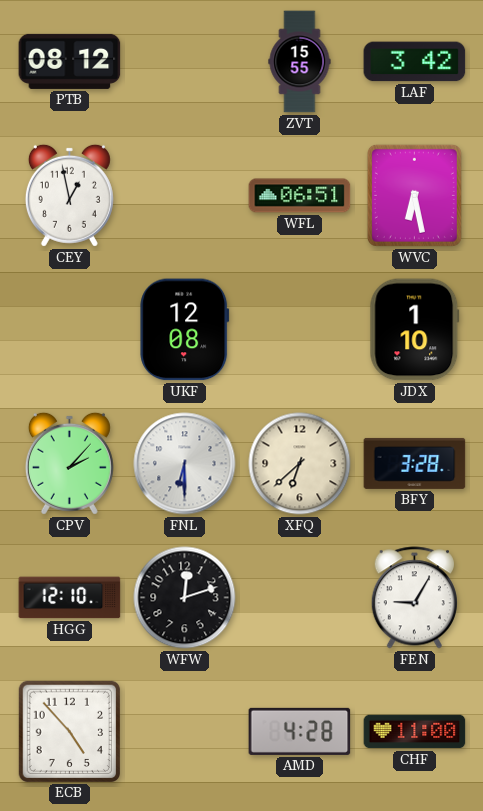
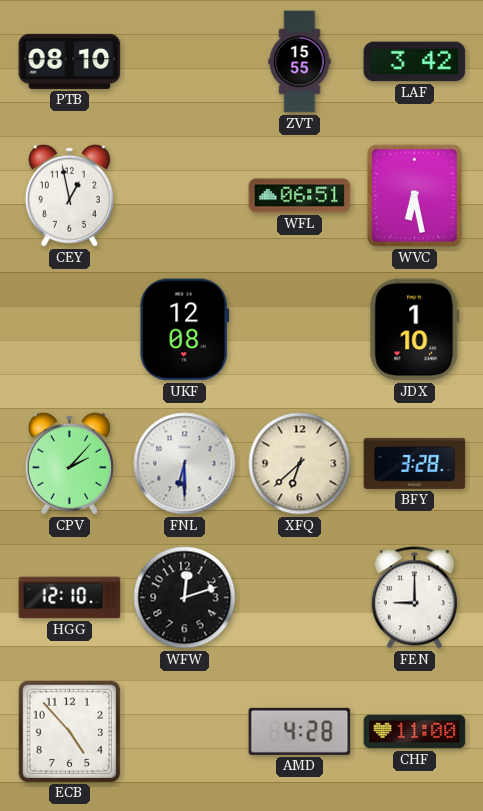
PTB: 08:12 -> 08:10
FEN: 9:05 -> 9:00
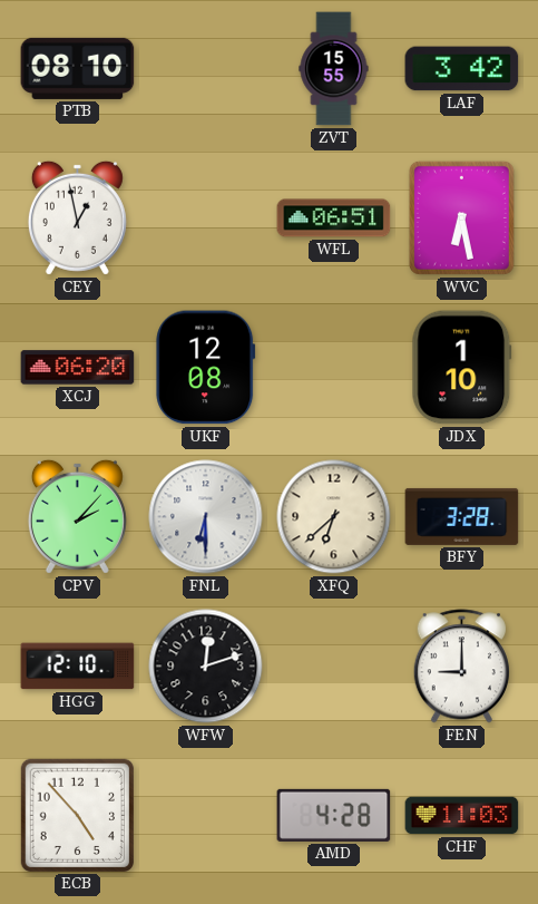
XCJ: none -> 06:20
CHF: 11:00 -> 11:03
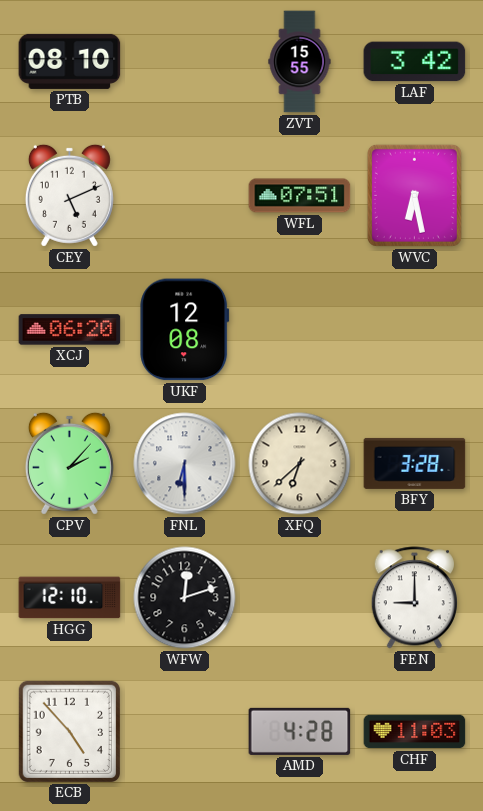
CEY: 12:58 -> 5:11
WFL: 06:51 -> 07:51
JDX: 1:10 -> none
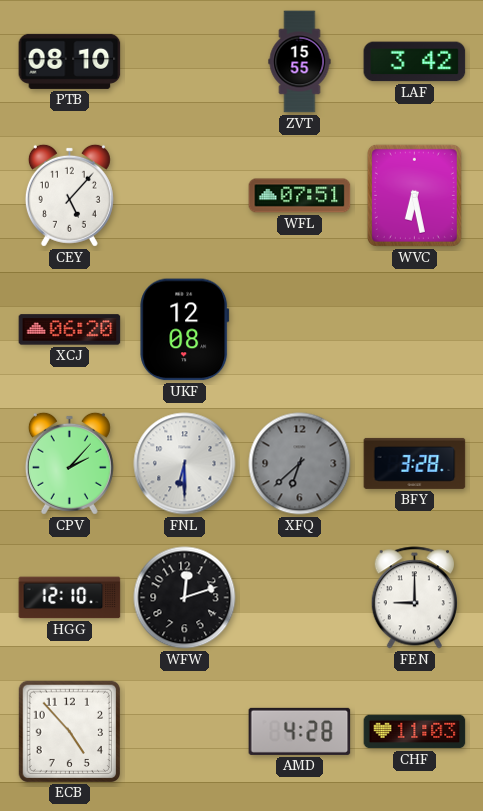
CEY: 5:11 -> 5:07
XFQ dial: cream -> grey
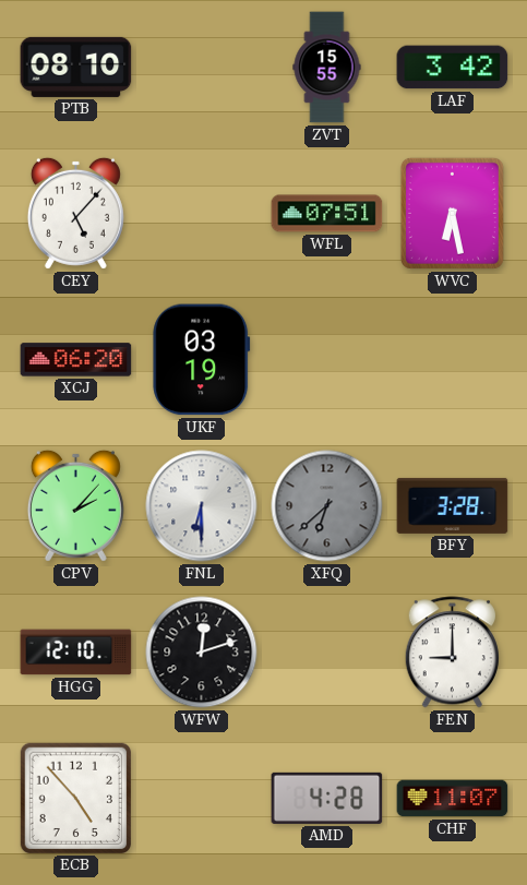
UKF: 12:08 -> 03:19
CHF: 11:03 -> 11:07
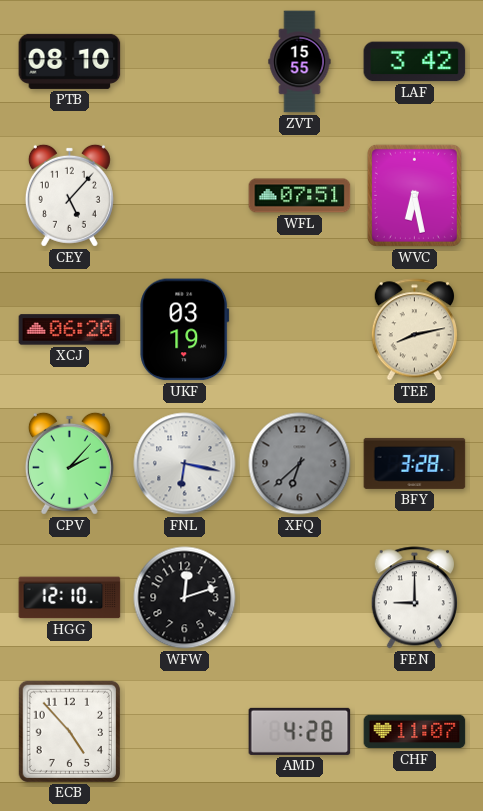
TEE: none -> 8:13
FNL: 6:30 -> 6:17
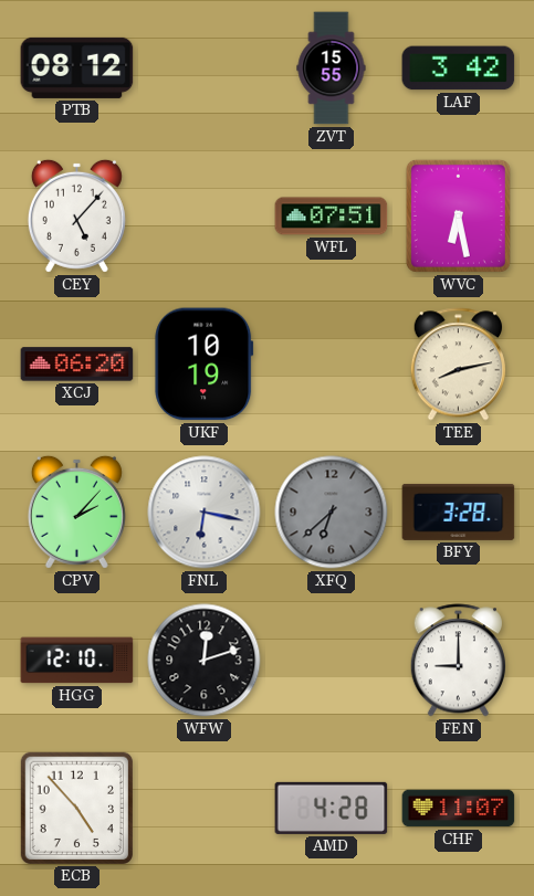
PTB: 08:10 -> 08:12
UKF: 03:19 -> 10:19
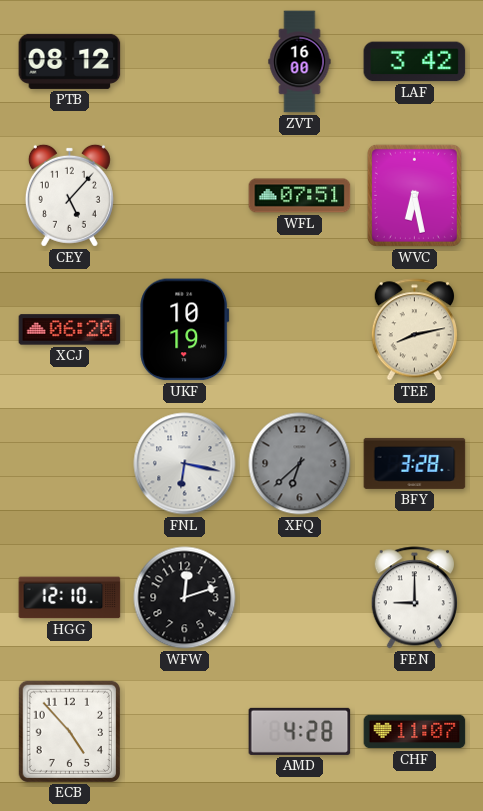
ZVT: 15:55 -> 16:00
CPV: 2:07 -> none
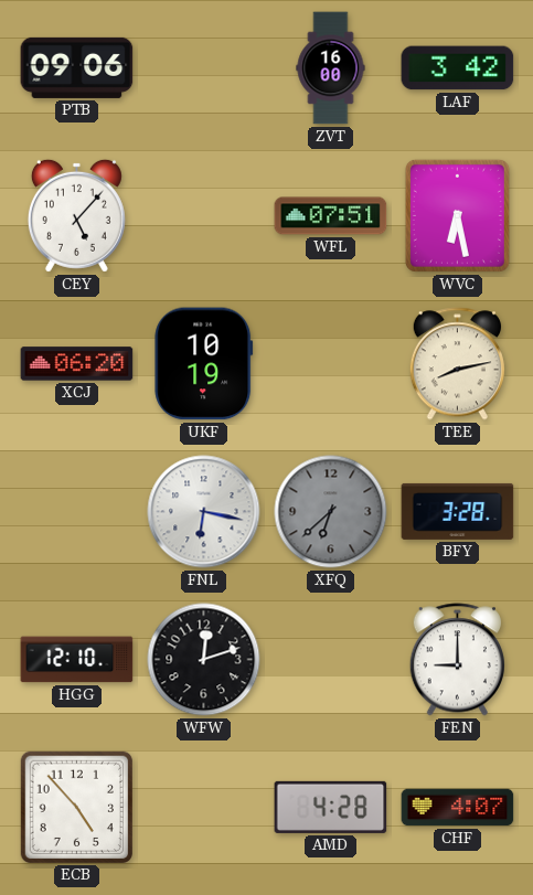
PTB: 08:12 -> 09:06
CHF: 11:07 -> 4:07
